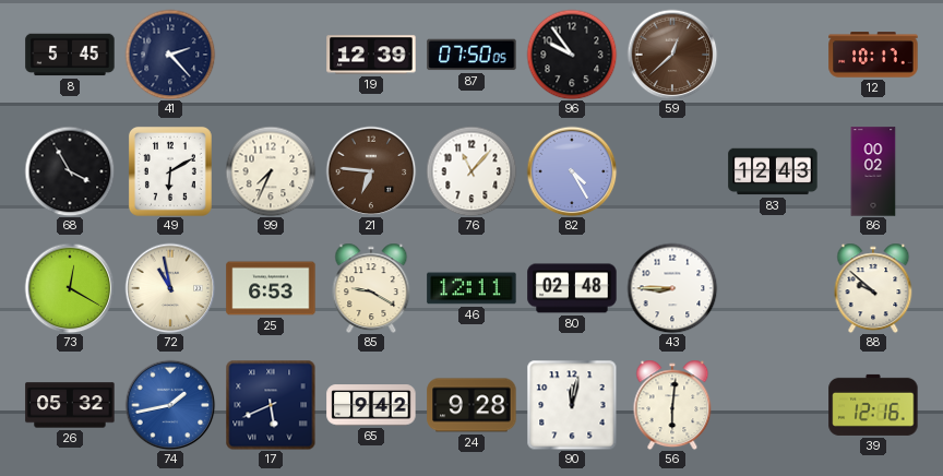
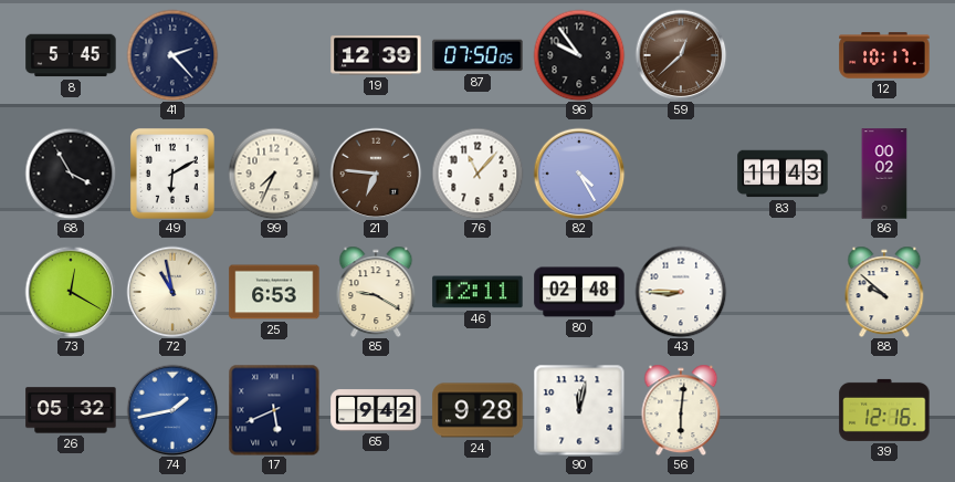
83: 12:43 -> 11:43
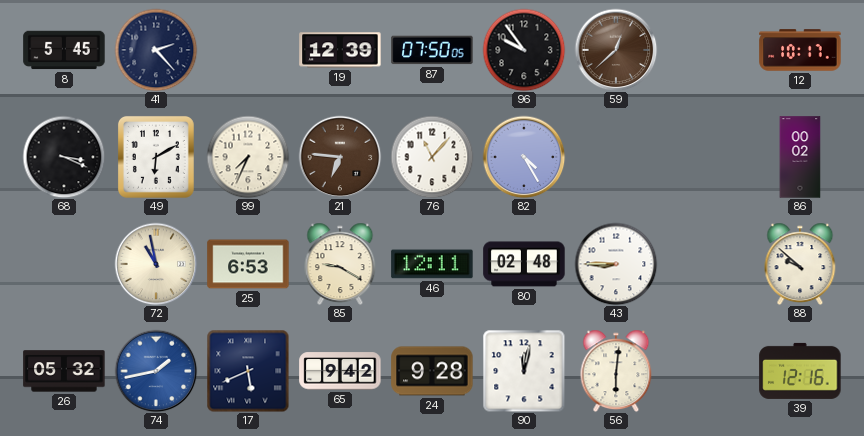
68: 3:55 -> 3:19
83: 11:43 -> none
73: 12:20 -> none
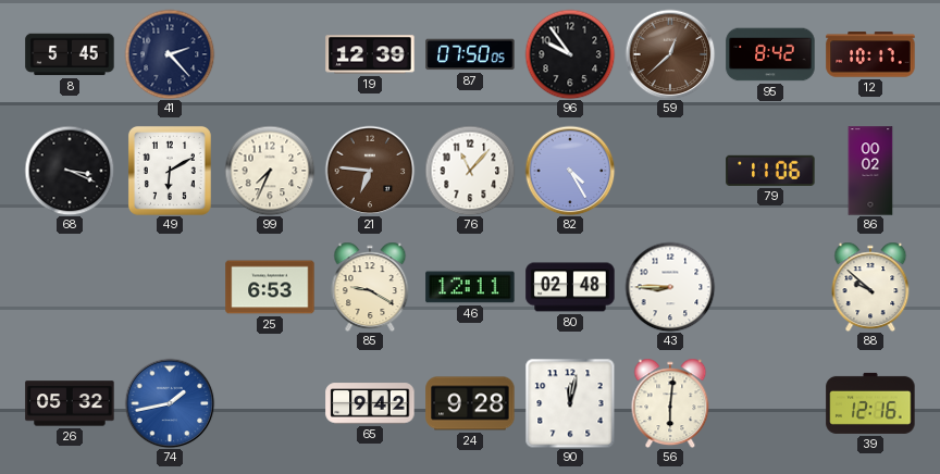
95: none -> 8:42
79: none -> 11:06
72: 10:58 -> none
17: 5:41 -> none
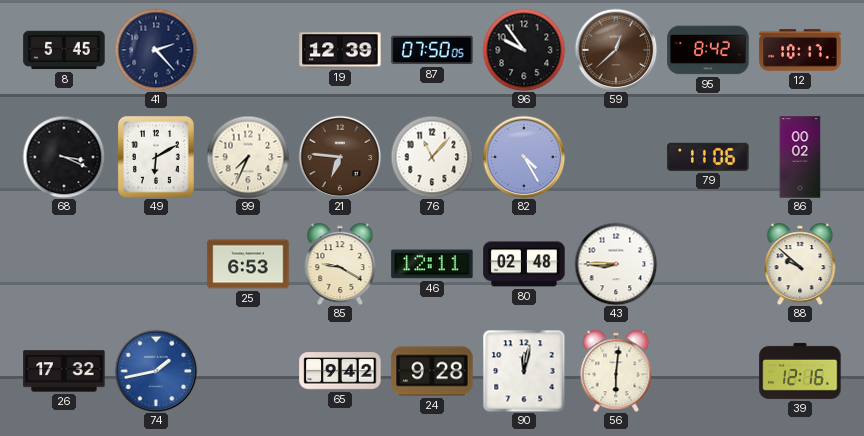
26: 05:32 -> 17:32
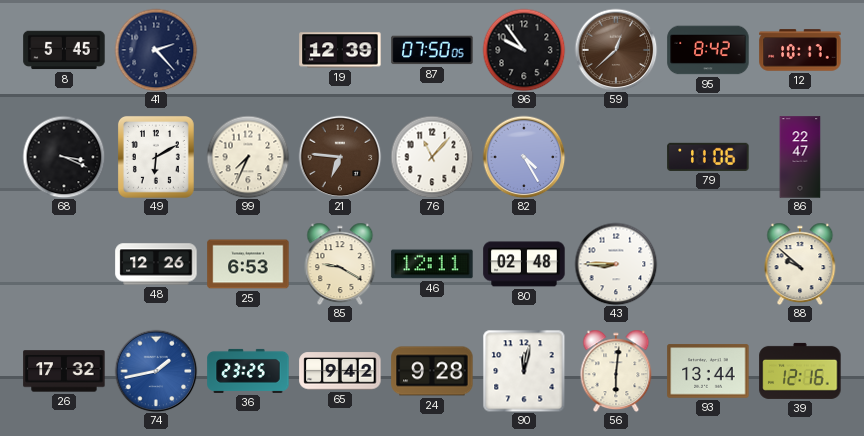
86: 00:02 -> 22:47
48: none -> 12:26
36: none -> 23:25
93: none -> 13:44
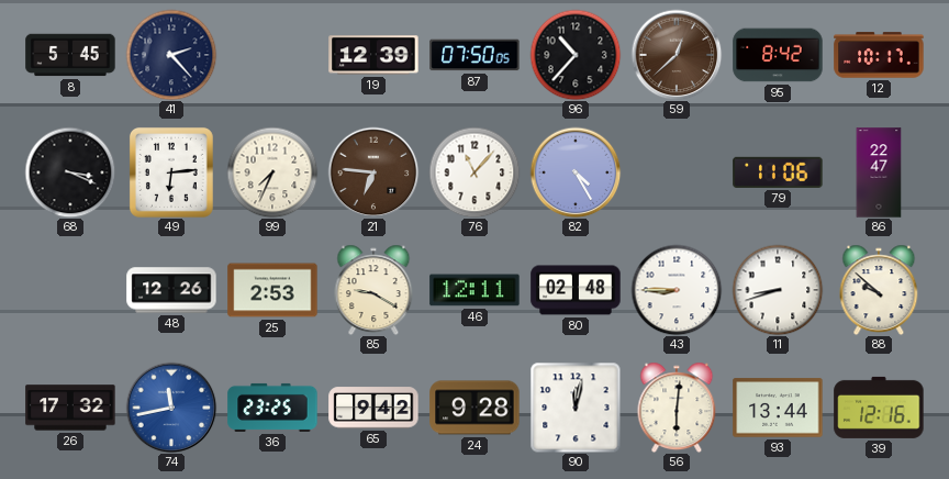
96: 9:54 -> 10:37
49: 6:10 -> 6:14
25: 6:53 -> 2:53
11: none -> 8:42
74: 1:43 -> 11:43
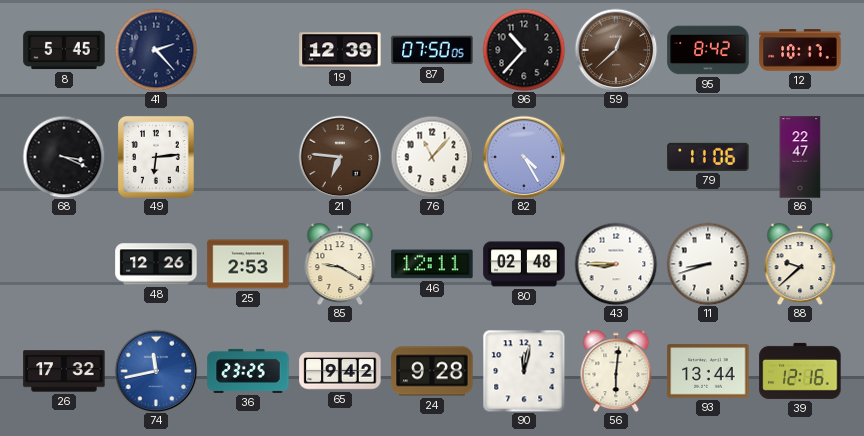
99: 7:34 -> none
88: 9:52 -> 9:38
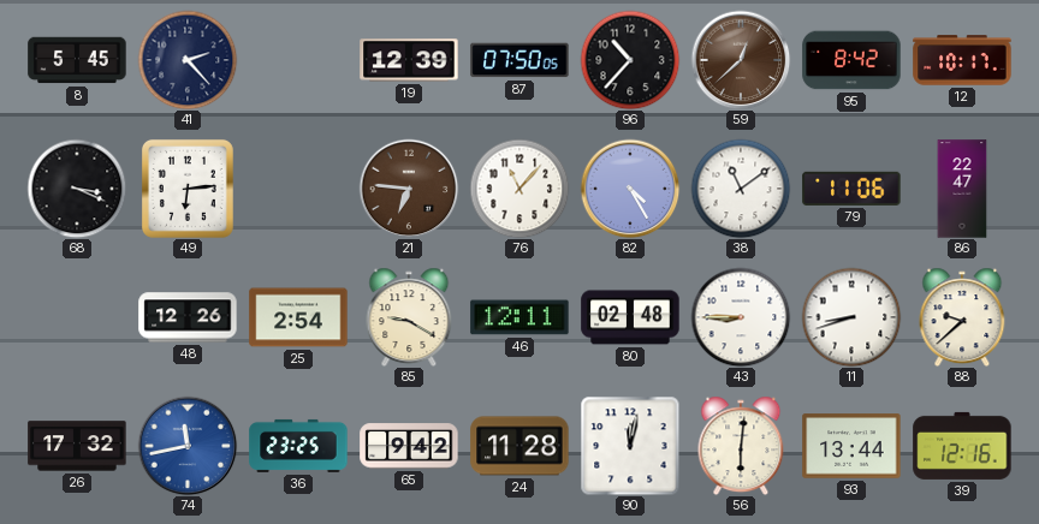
38: none -> 11:09
25: 2:53 -> 2:54
24: 9:28 -> 11:28
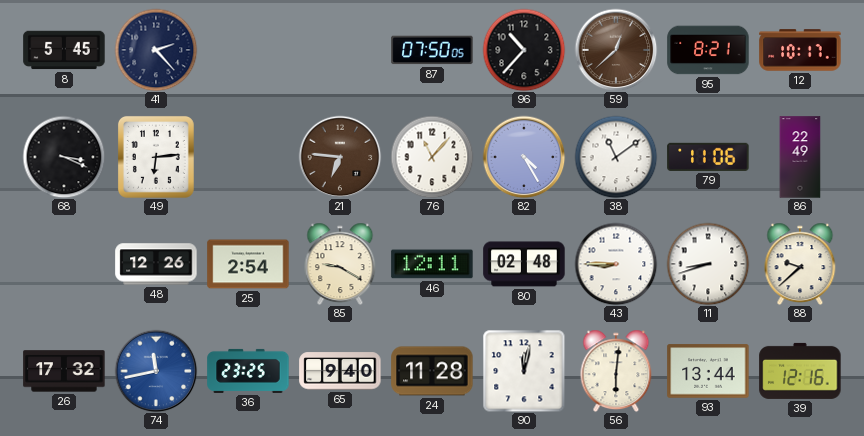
19: 12:39 -> none
95: 8:42 -> 8:21
86: 22:47 -> 22:49
65: 9:42 -> 9:40
